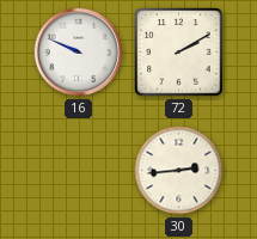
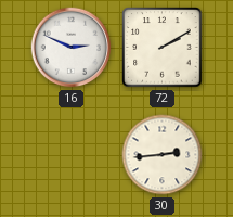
16: 9:49 -> 2:49
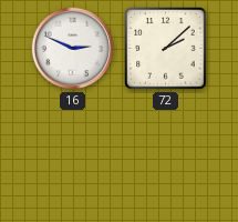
72: 2:10 -> 2:08
30: 2:44 -> none
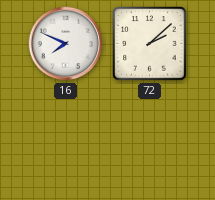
16: 2:49 -> 7:49
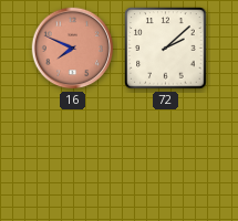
16 dial: white -> salmon
